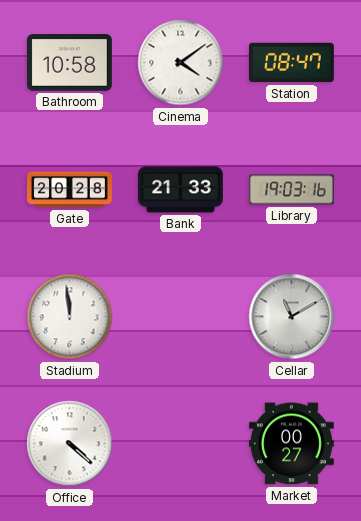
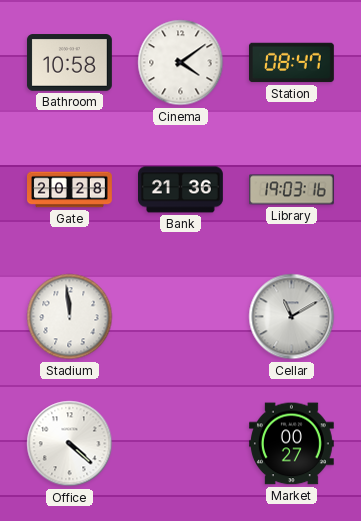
Bank: 21:33 -> 21:36
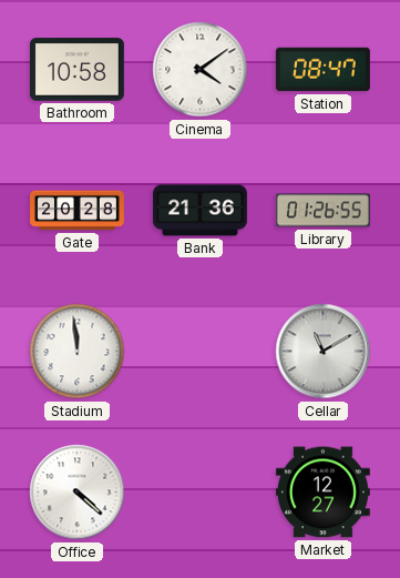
Library: 19:03 -> 01:26
Market: 00:27 -> 12:27
